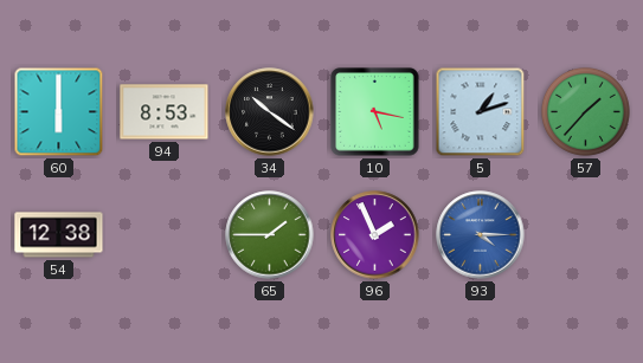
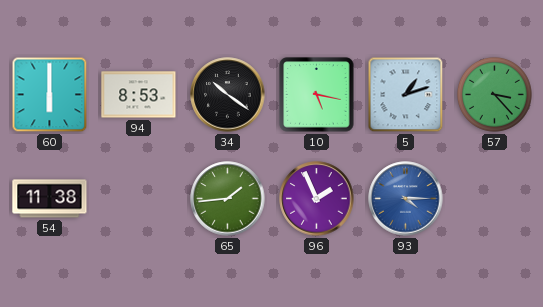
57: 1:37 -> 3:23
54: 12:38 -> 11:38
65: 1:45 -> 1:44
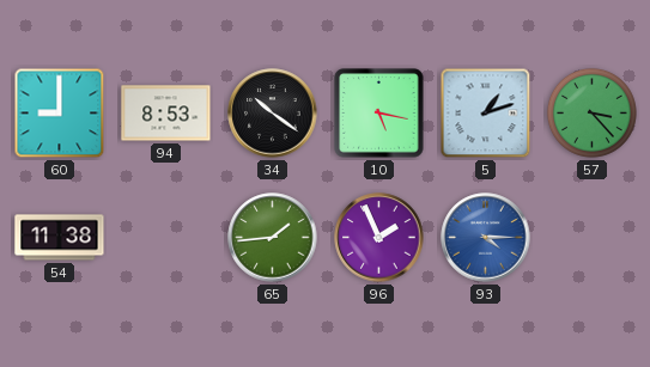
60: 6:00 -> 9:00
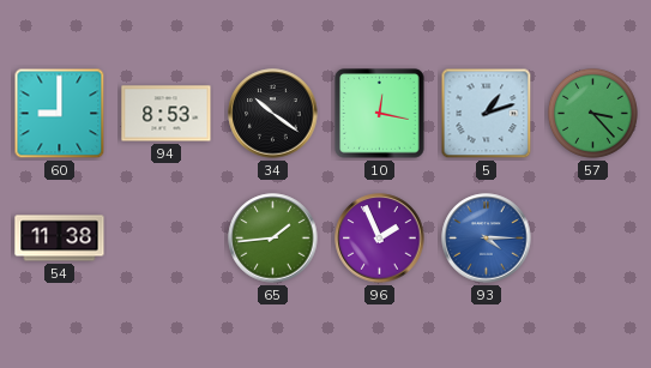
10: 5:17 -> 12:17
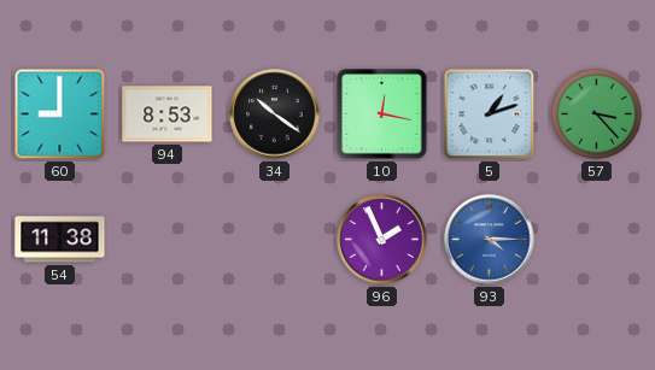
65: 1:44 -> none
